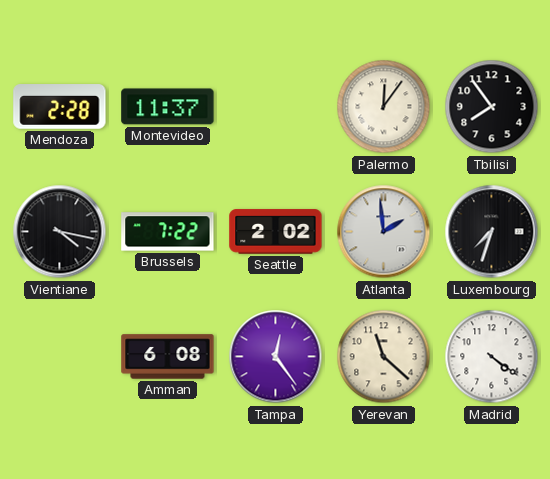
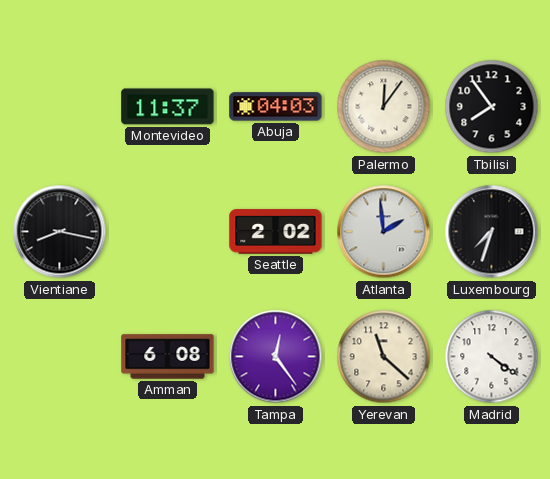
Mendoza: 2:28 -> none
Abuja: none -> 04:03
Vientiane: 4:17 -> 8:17
Brussels: 7:22 -> none
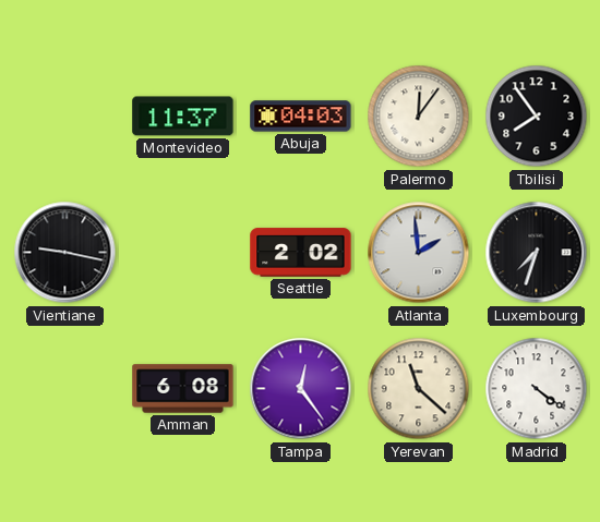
Vientiane: 8:17 -> 9:17
